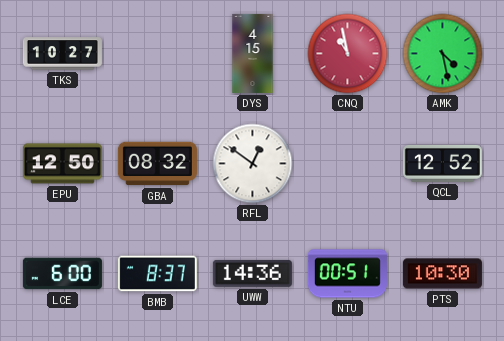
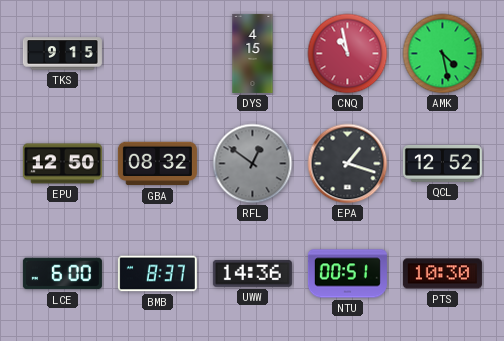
TKS: 10:27 -> 9:15
RFL dial: white -> grey
EPA: none -> 1:18
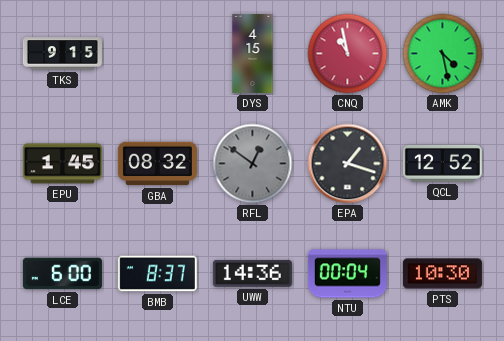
EPU: 12:50 -> 1:45
NTU: 00:51 -> 00:04
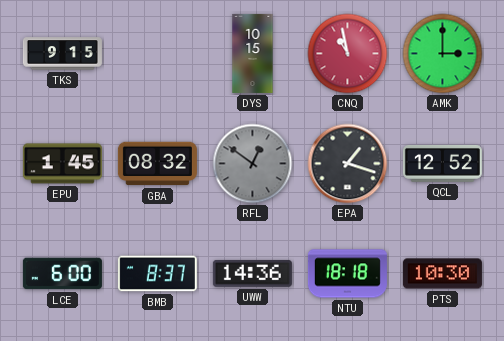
DYS: 4:15 -> 10:15
AMK: 4:28 -> 3:00
NTU: 00:04 -> 18:18
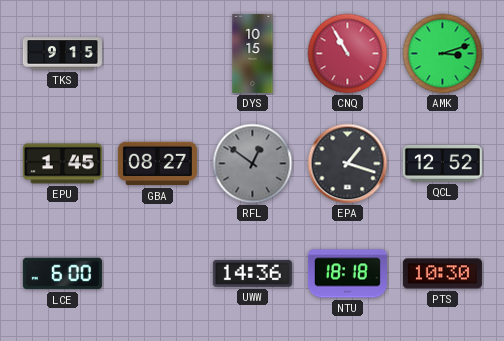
CNQ: 10:58 -> 10:55
AMK: 3:00 -> 3:12
GBA: 08:32 -> 08:27
BMB: 8:37 -> none
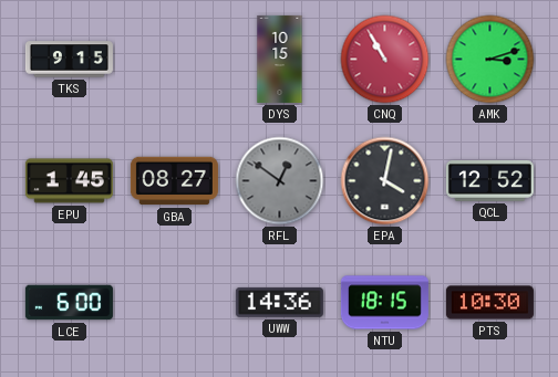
EPA: 1:18 -> 4:02
NTU: 18:18 -> 18:15
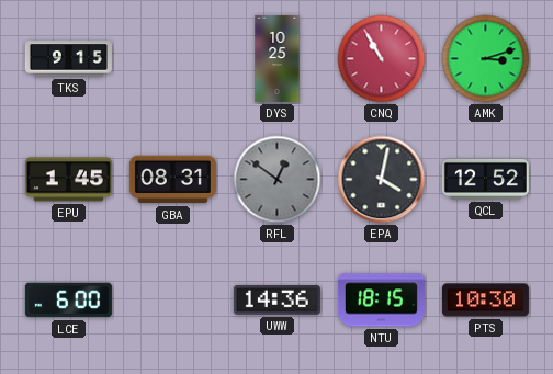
DYS: 10:15 -> 10:25
GBA: 08:27 -> 08:31
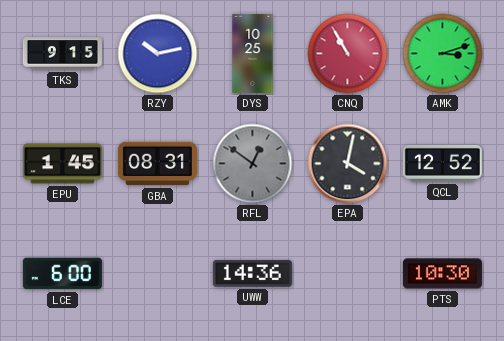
RZY: none -> 10:13
NTU: 18:15 -> none
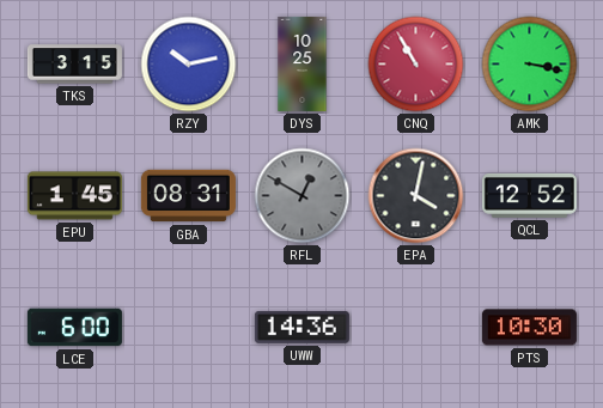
TKS: 9:15 -> 3:15
AMK: 3:12 -> 3:17
RFL: 12:51 -> 12:50
